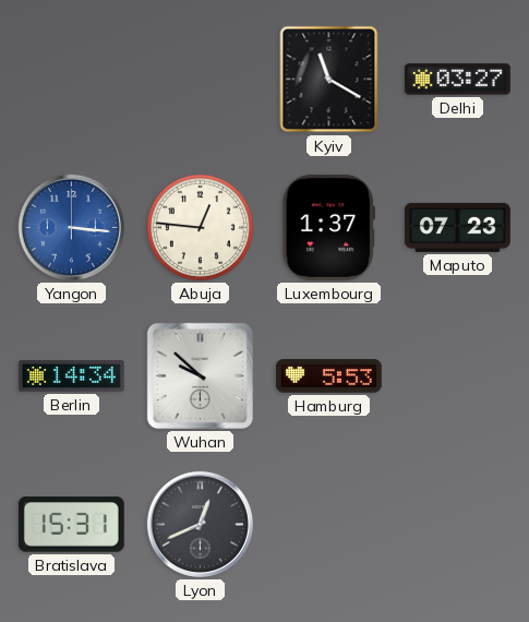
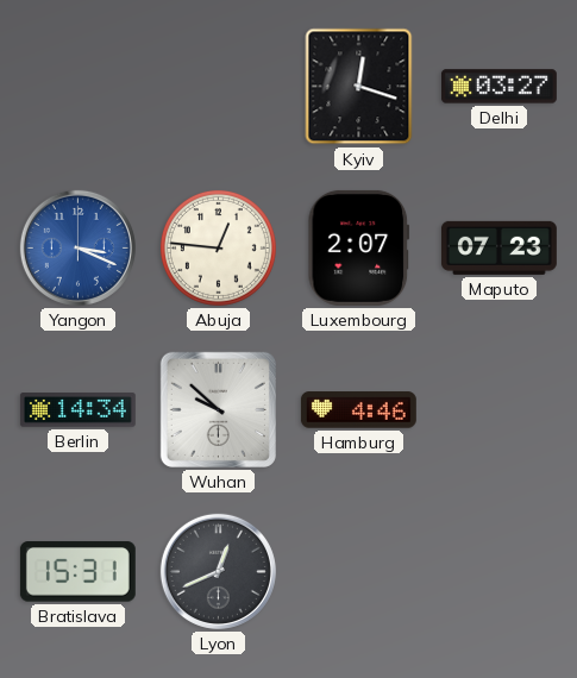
Kyiv: 11:20 -> 12:18
Yangon: 3:16 -> 3:19
Luxembourg: 1:37 -> 2:07
Hamburg: 5:53 -> 4:46
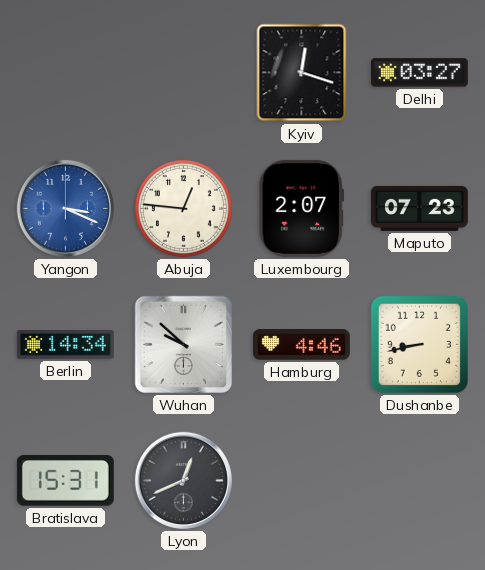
Dushanbe: none -> 8:43
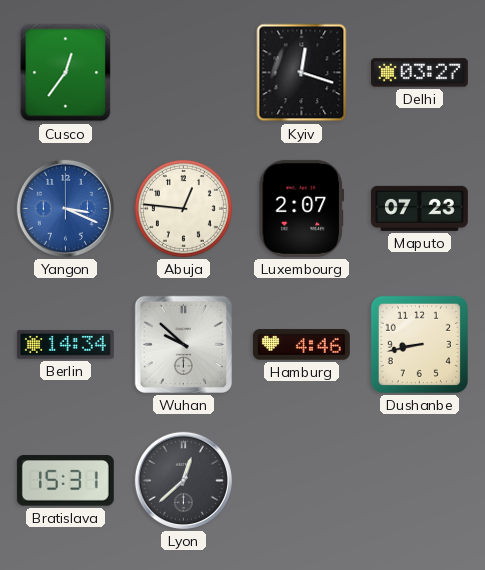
Cusco: none -> 12:36
Lyon: 12:41 -> 12:38
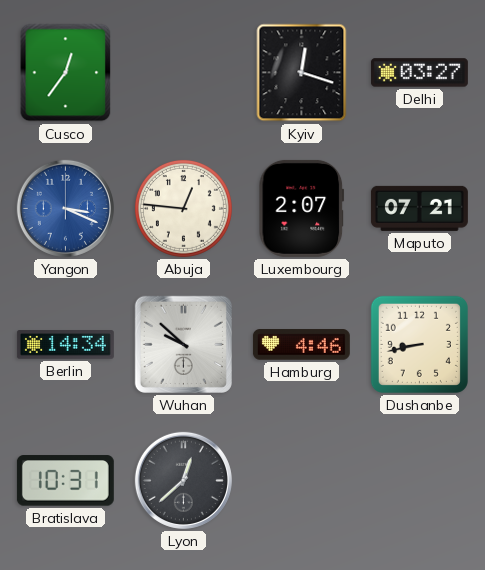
Maputo: 07:23 -> 07:21
Bratislava: 15:31 -> 10:31
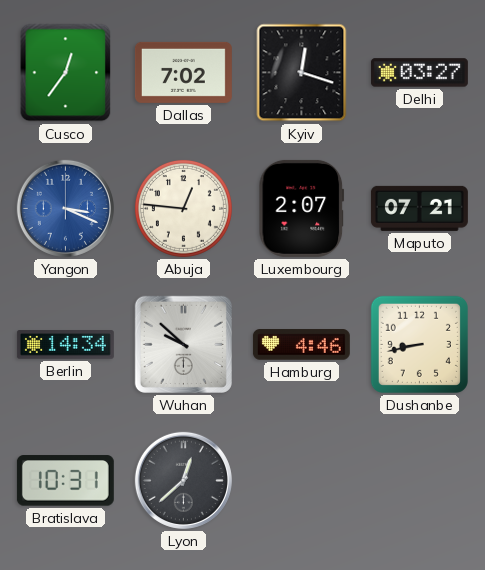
Dallas: none -> 7:02
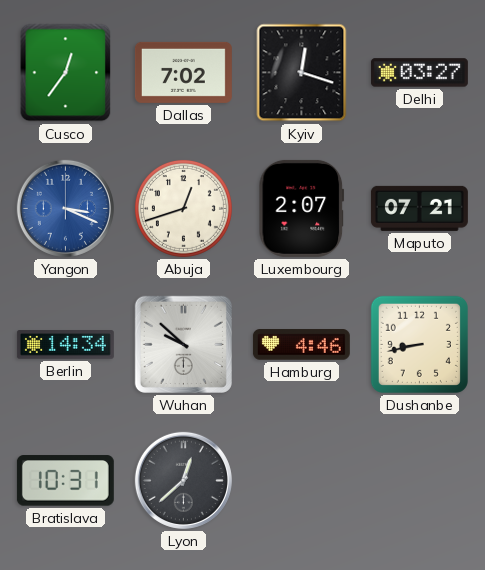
Abuja: 12:46 -> 12:42
